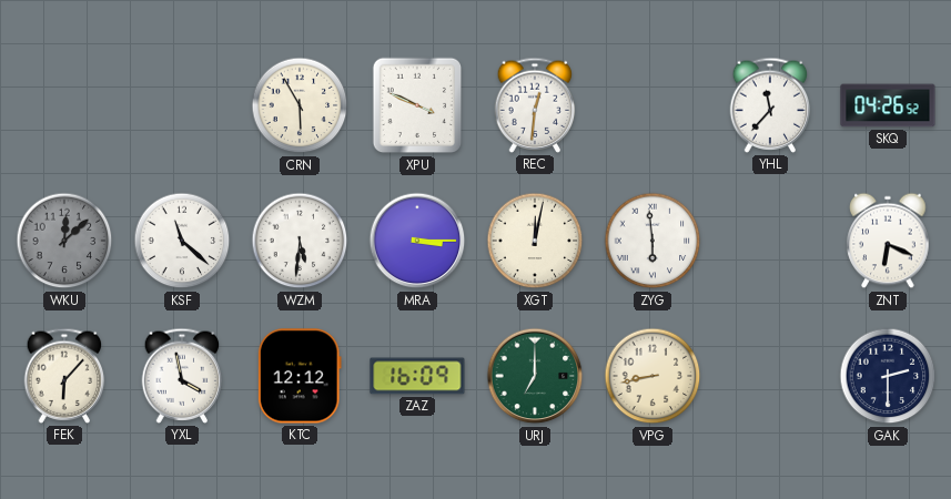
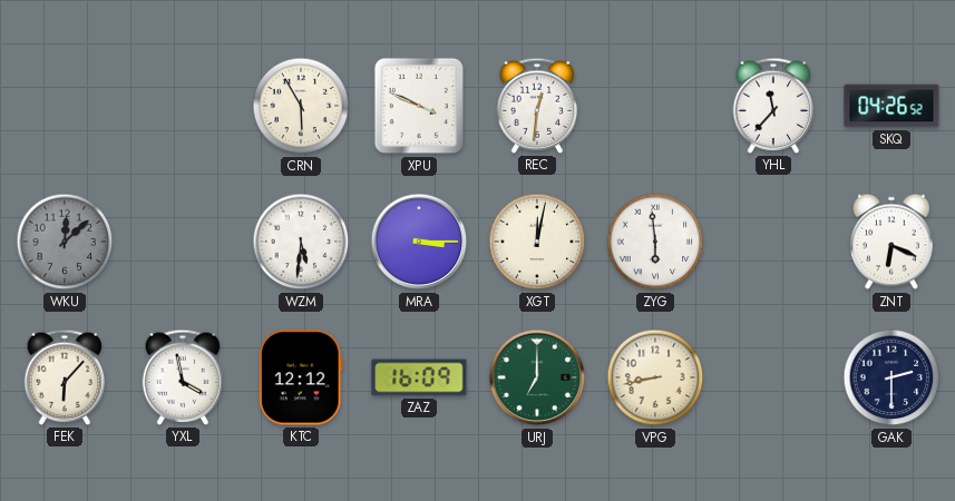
KSF: 11:22 -> none
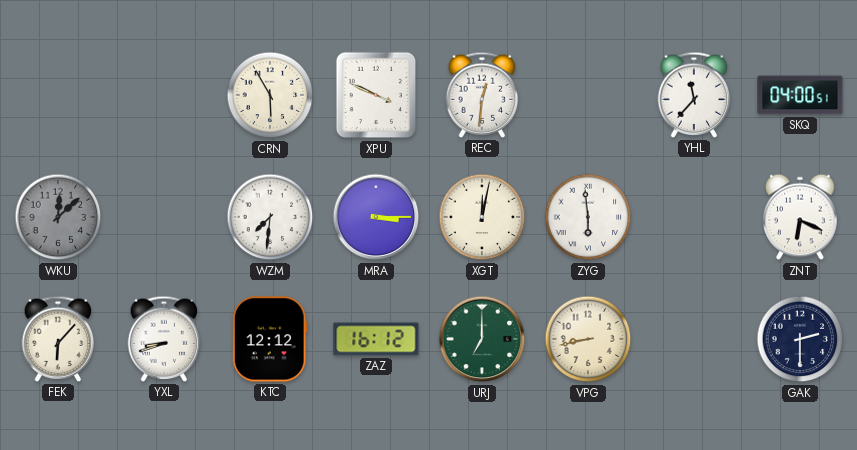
SKQ: 04:26 -> 04:00
WZM: 5:31 -> 7:31
YXL: 3:58 -> 8:42
ZAZ: 16:09 -> 16:12
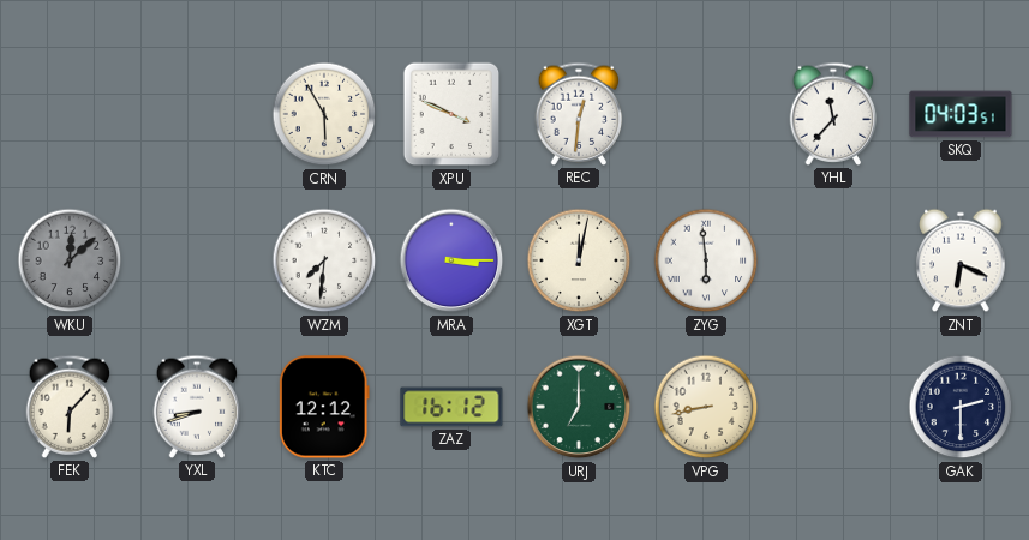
SKQ: 04:00 -> 04:03
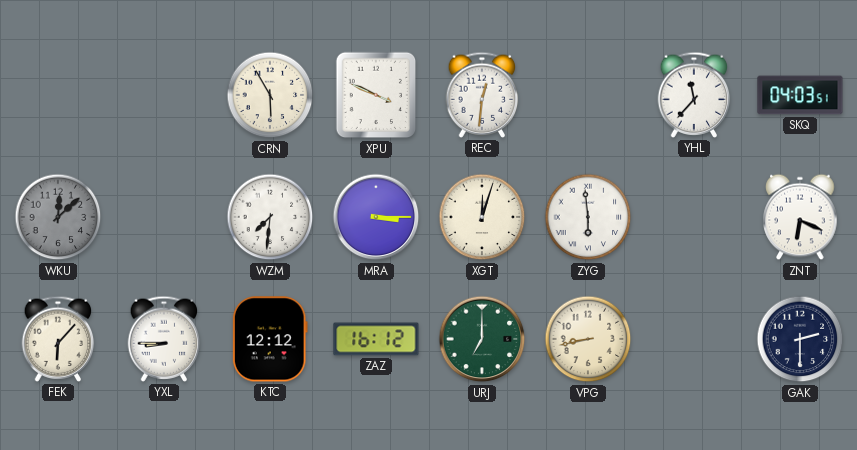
XGT: 12:02 -> 12:03
YXL: 8:42 -> 8:45
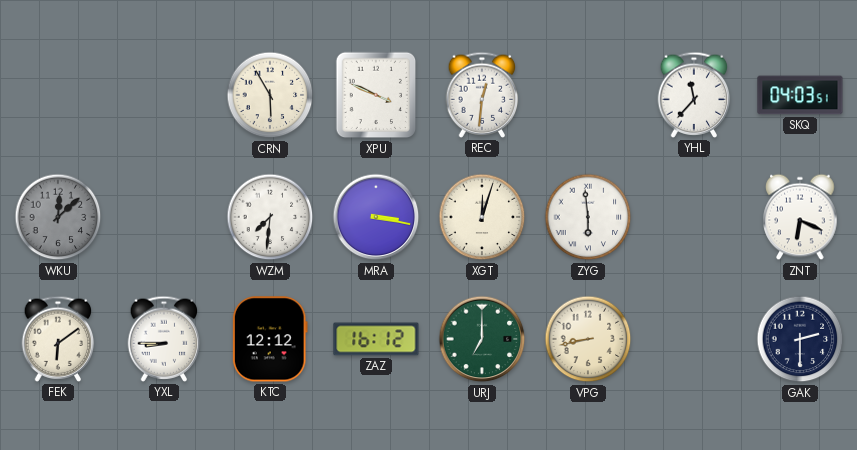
MRA: 3:15 -> 3:17
FEK: 6:07 -> 6:09
